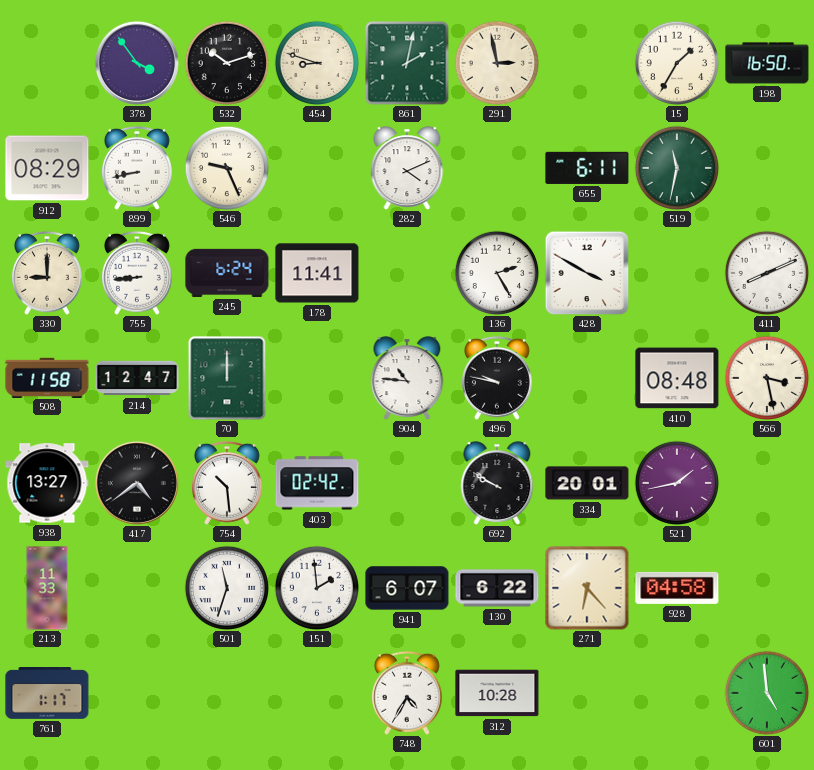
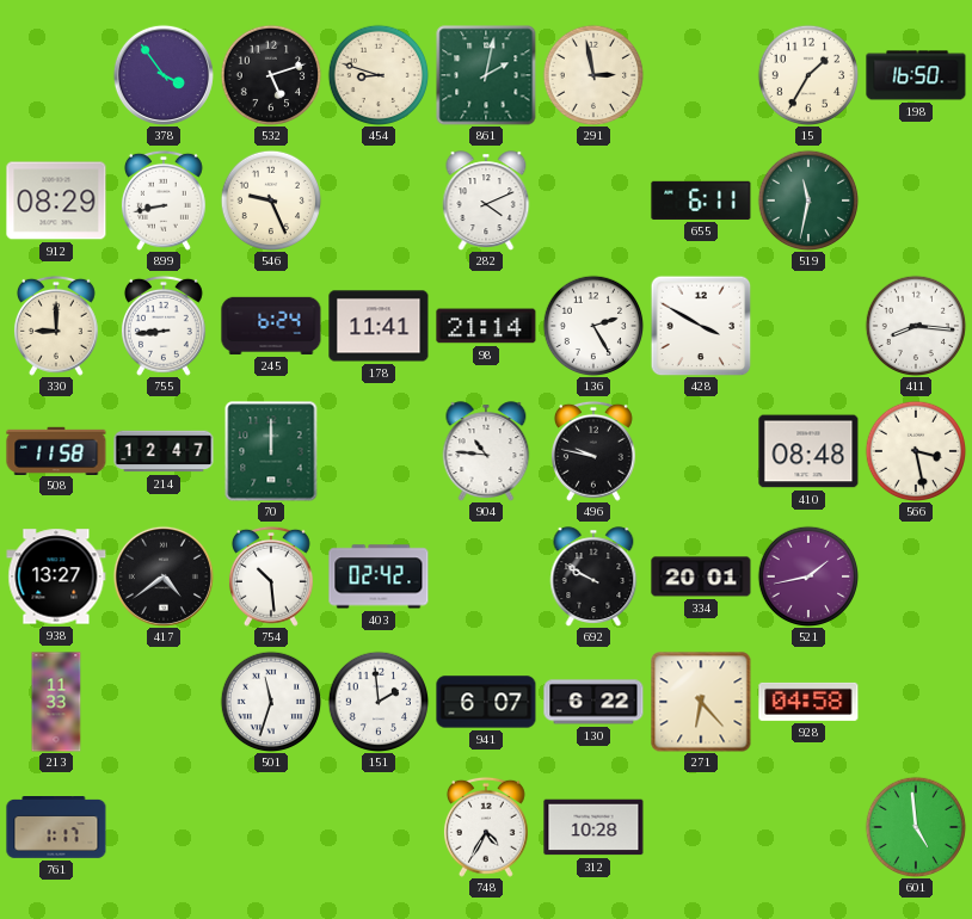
532: 10:12 -> 5:12
98: none -> 21:14
411: 8:11 -> 8:16
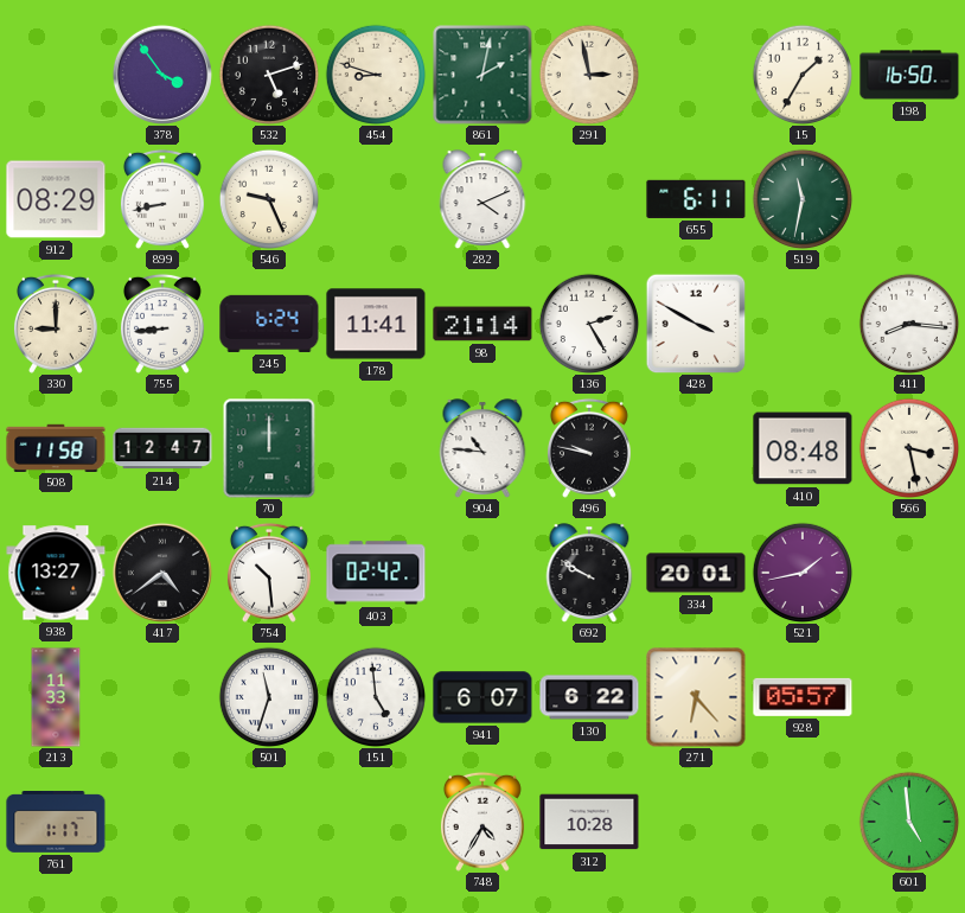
151: 1:59 -> 4:59
928: 04:58 -> 05:57
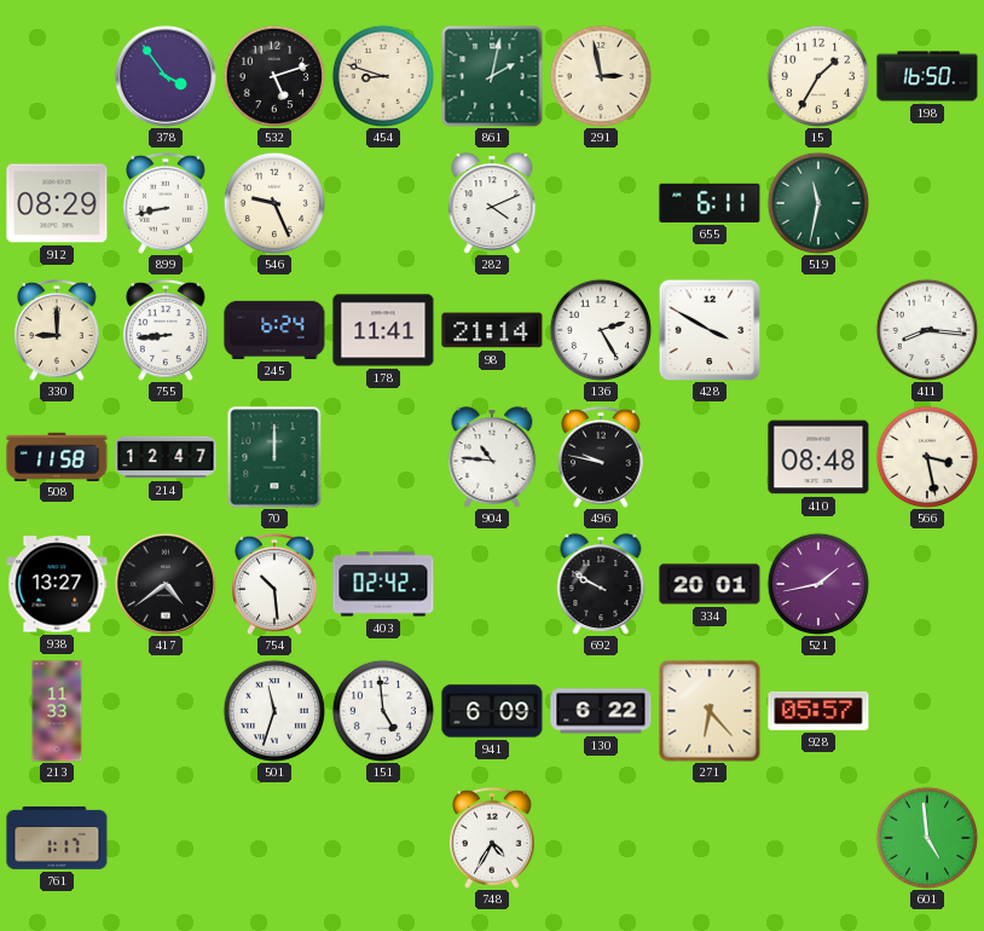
941: 6:07 -> 6:09
312: 10:28 -> none
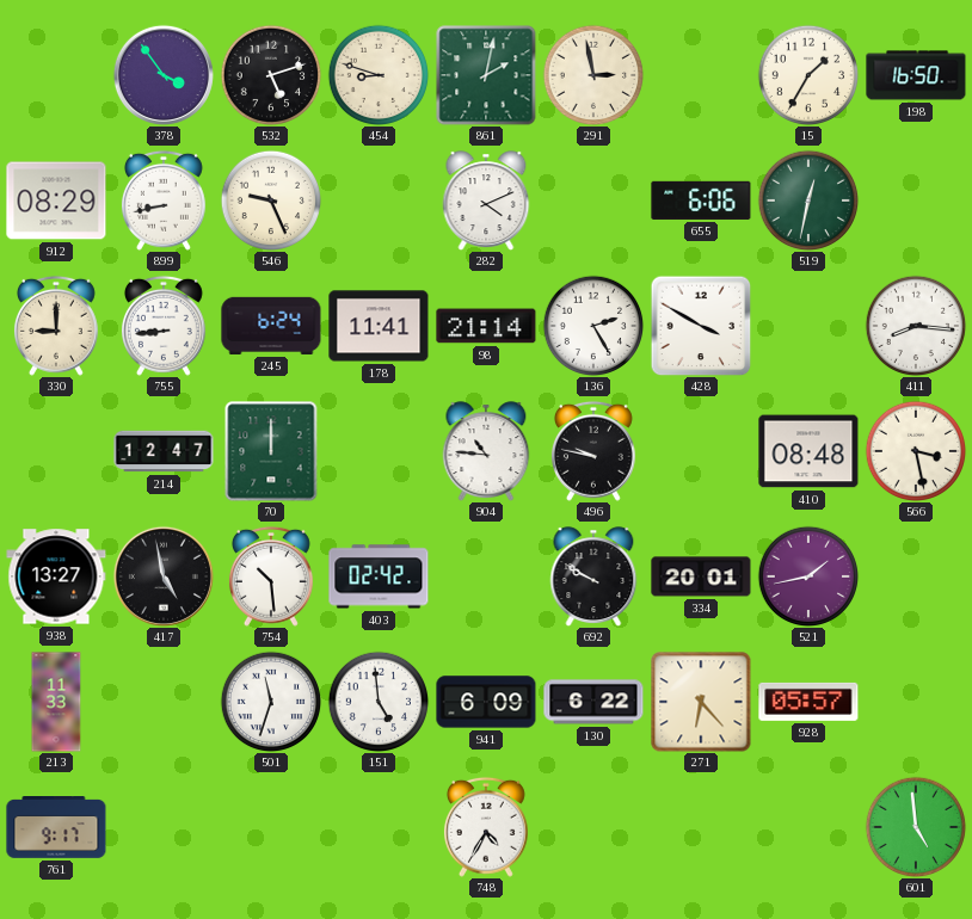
655: 6:11 -> 6:06
519: 11:32 -> 12:32
508: 11:58 -> none
417: 4:39 -> 4:58
761: 1:17 -> 9:17
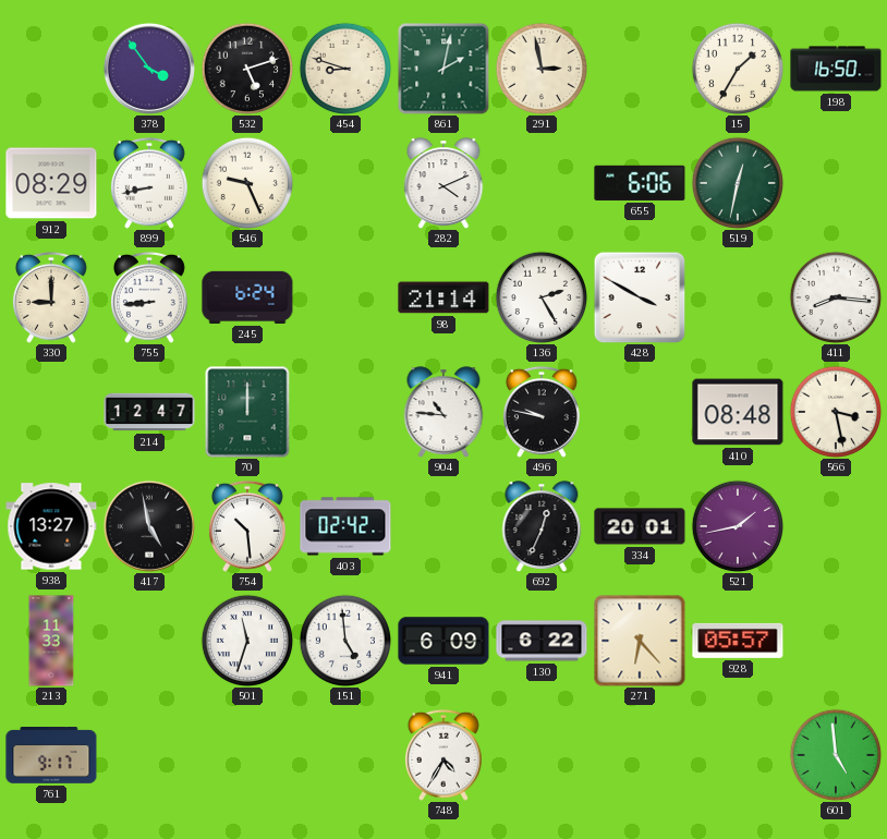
178: 11:41 -> none
692: 9:50 -> 12:34
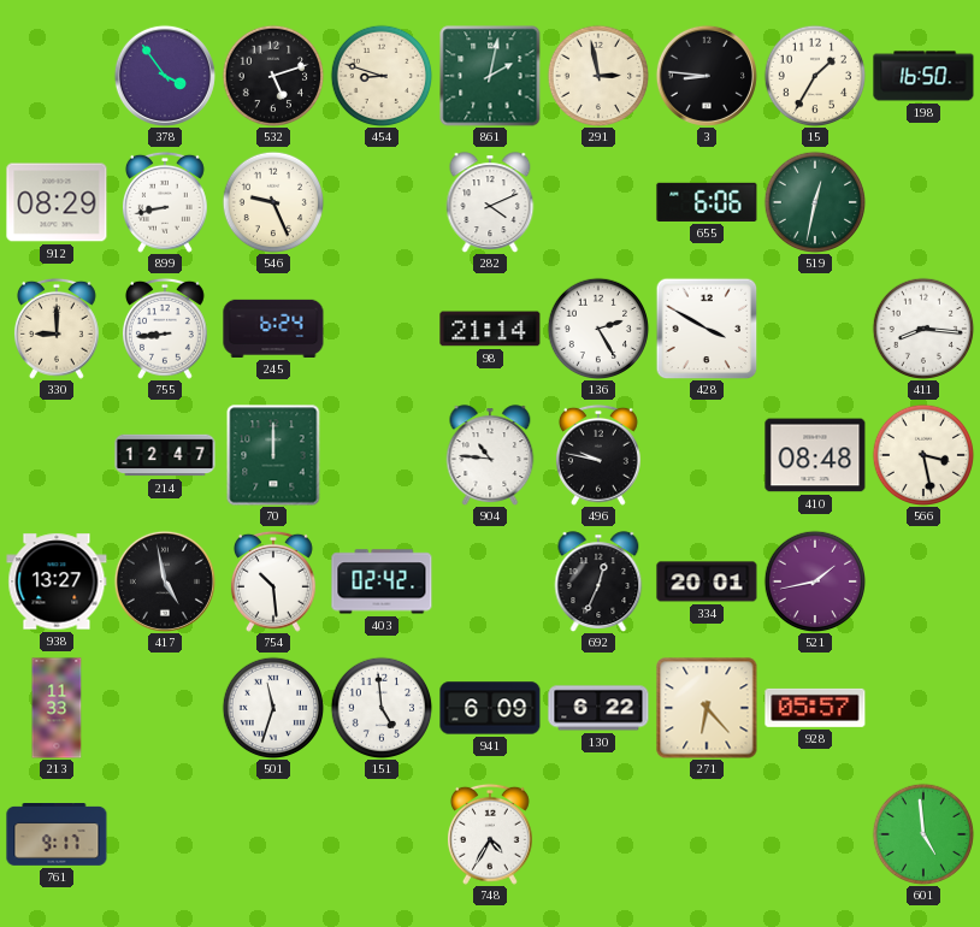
3: none -> 8:46
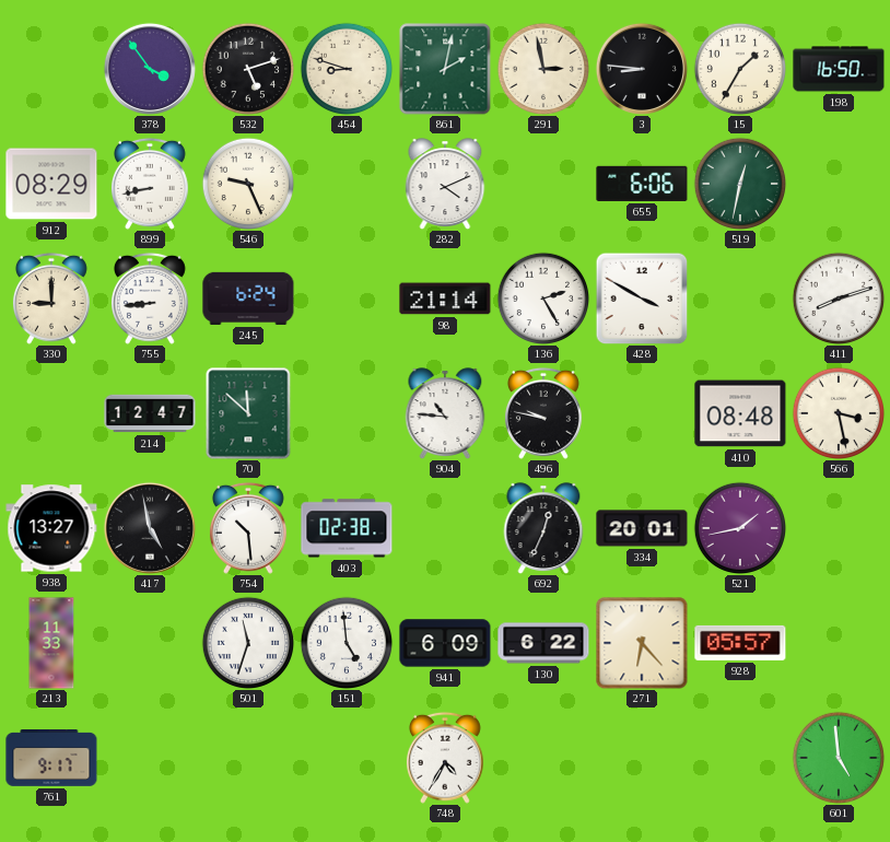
411: 8:16 -> 8:12
70: 12:00 -> 11:52
403: 02:42 -> 02:38
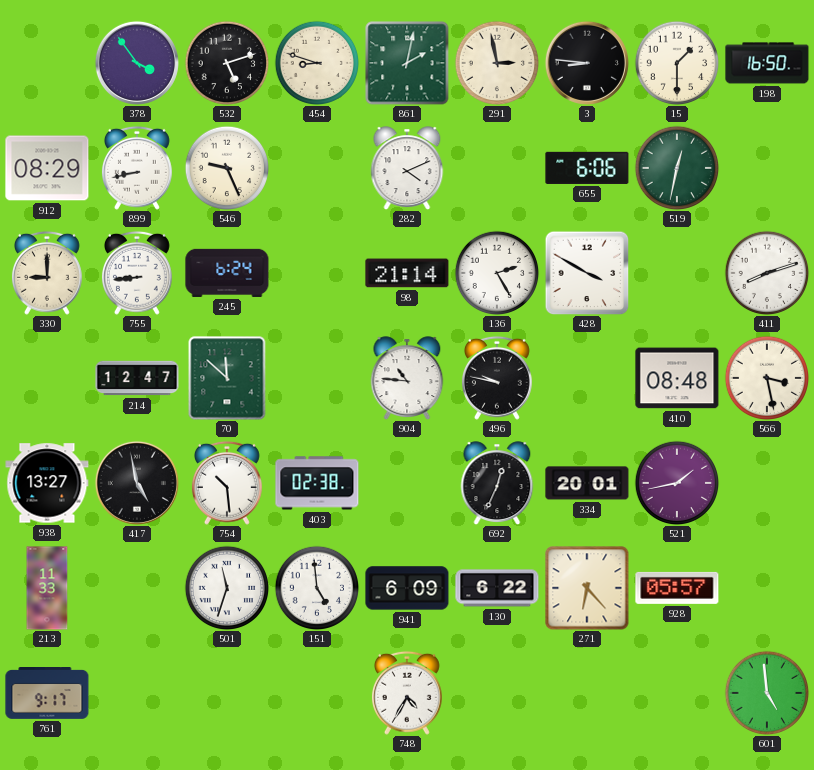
15: 1:35 -> 1:30
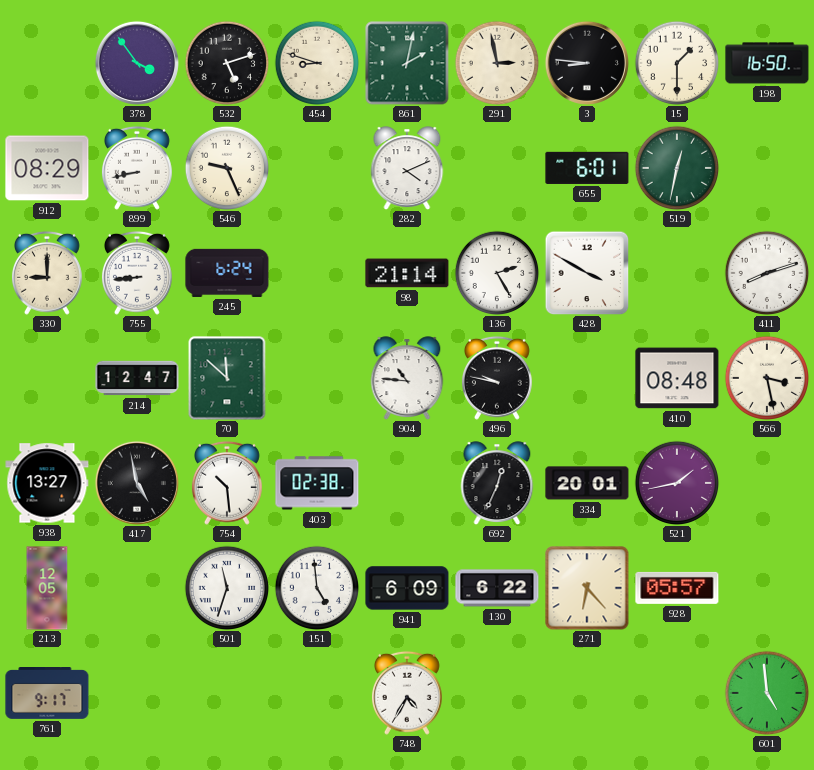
655: 6:06 -> 6:01
213: 11:33 -> 12:05
